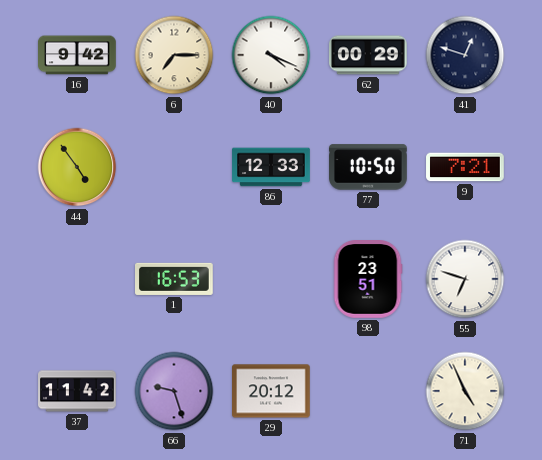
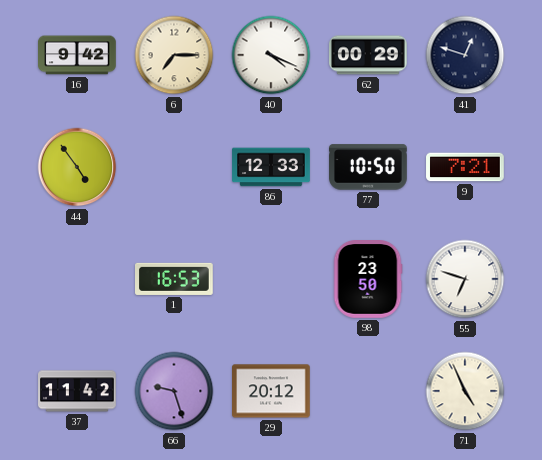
98: 23:51 -> 23:50
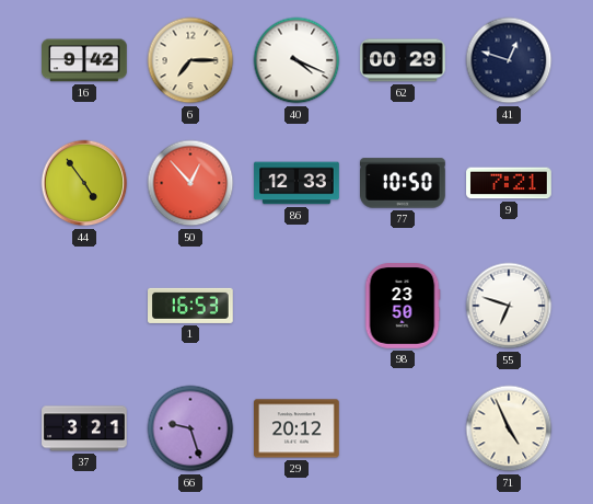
50: none -> 12:53
37: 11:42 -> 3:21
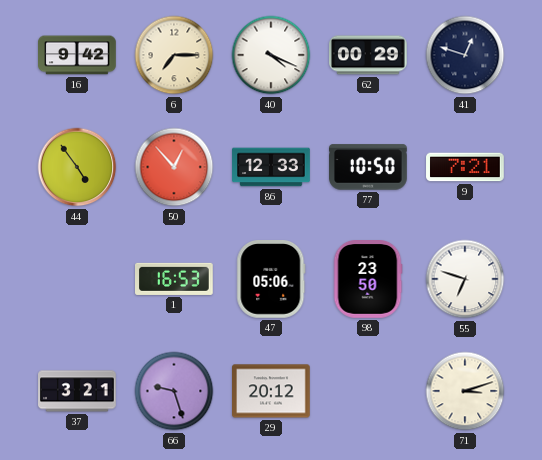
47: none -> 05:06
71: 4:56 -> 3:12
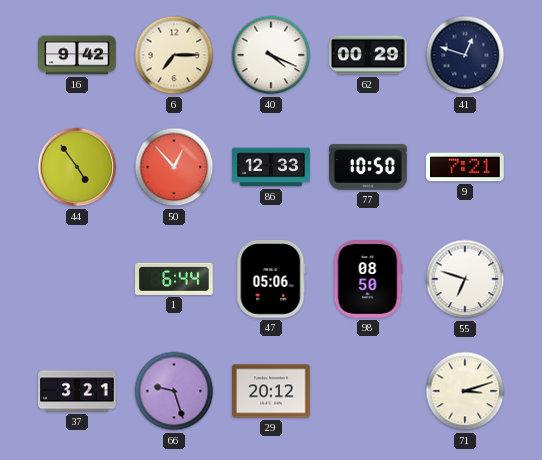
1: 16:53 -> 6:44
98: 23:50 -> 08:50
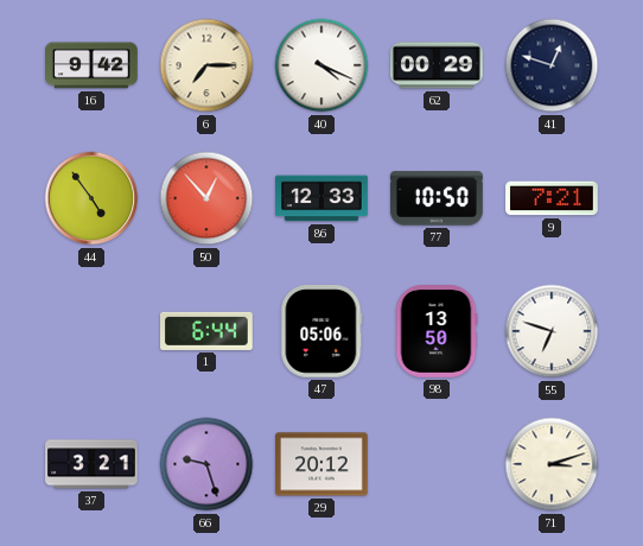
98: 08:50 -> 13:50
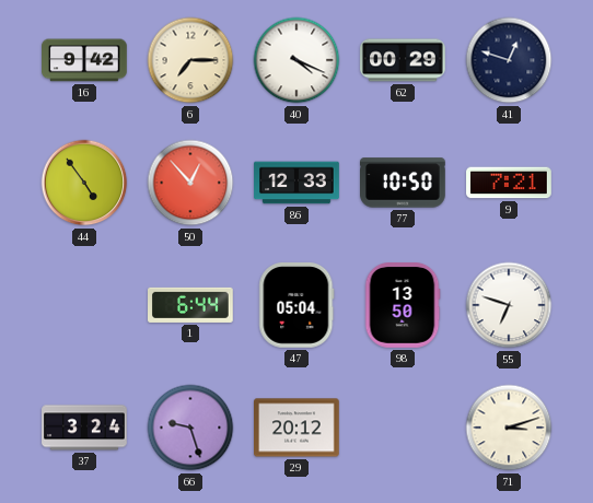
47: 05:06 -> 05:04
37: 3:21 -> 3:24
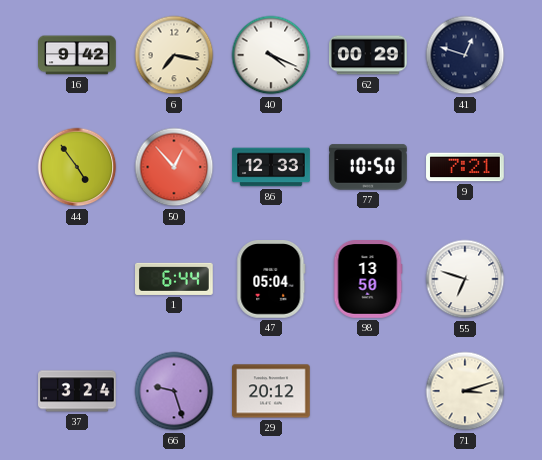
6: 7:15 -> 7:17
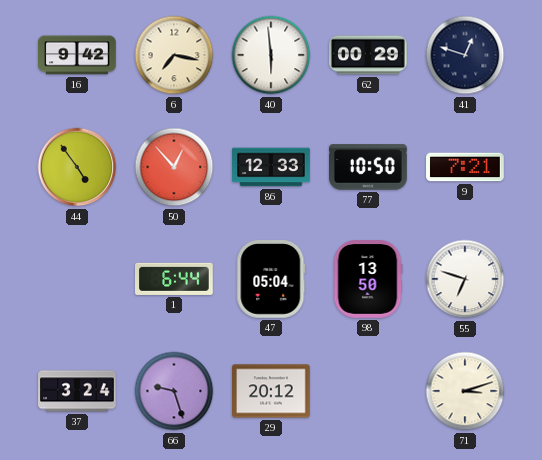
40: 4:19 -> 5:59
